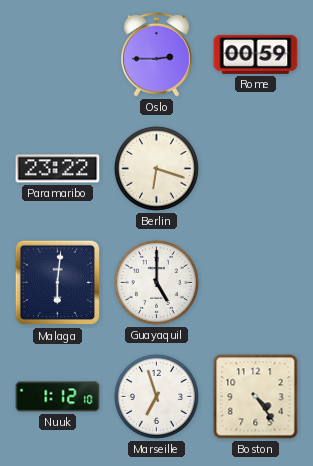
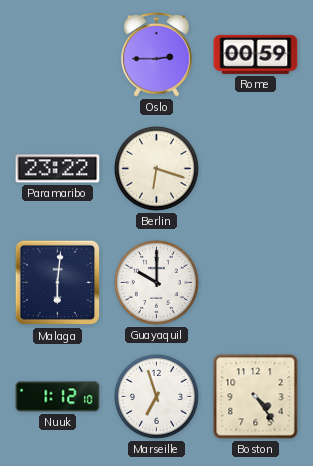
Guayaquil: 5:00 -> 10:00
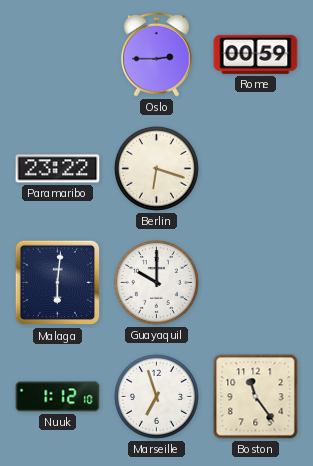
Boston: 4:24 -> 11:24
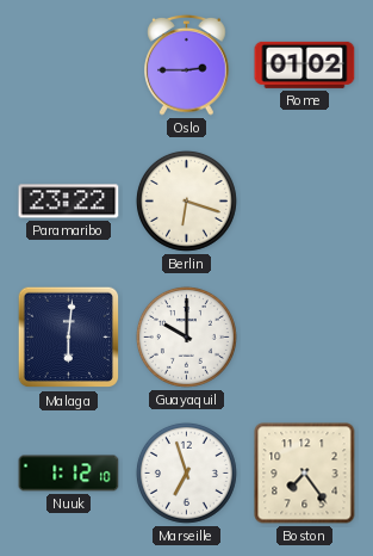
Rome: 00:59 -> 01:02
Boston: 11:24 -> 7:24
